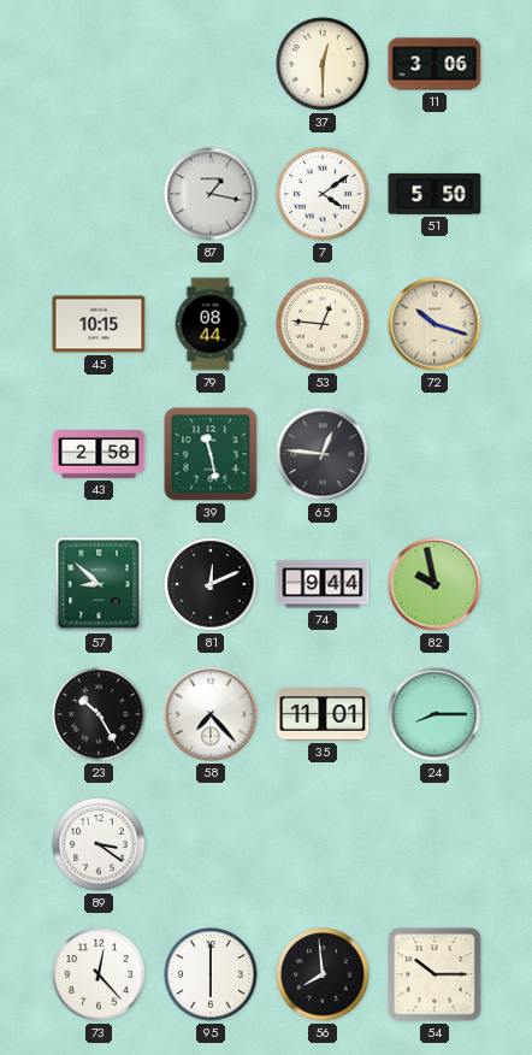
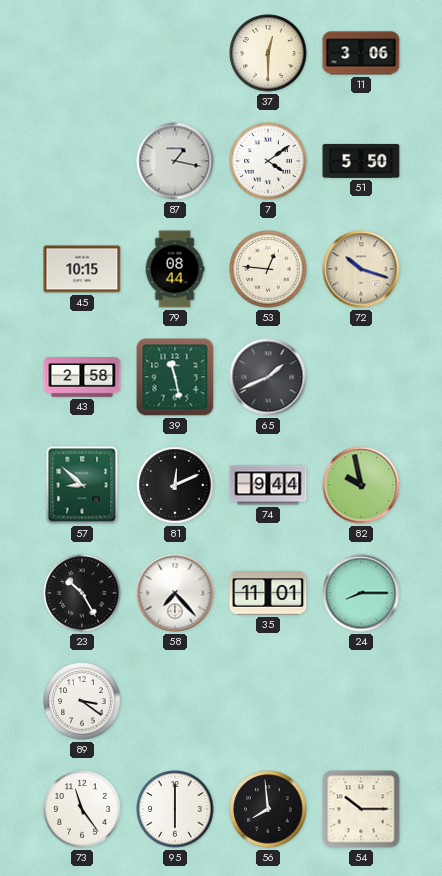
65: 12:46 -> 1:41
73: 12:23 -> 11:24
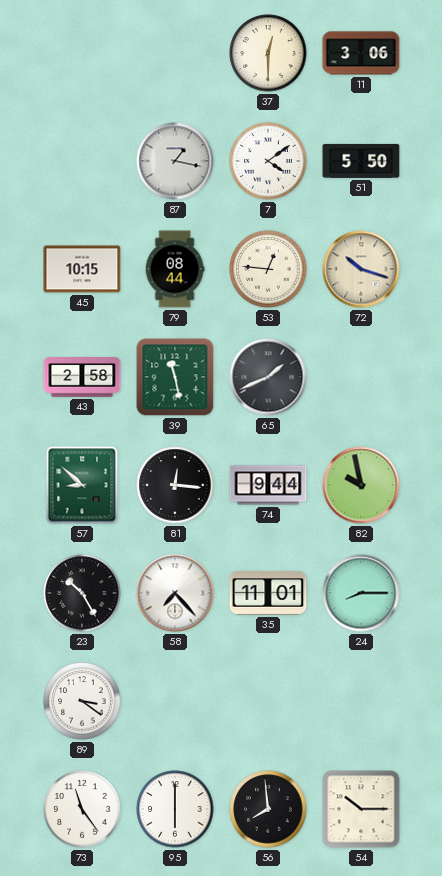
81: 12:11 -> 12:16
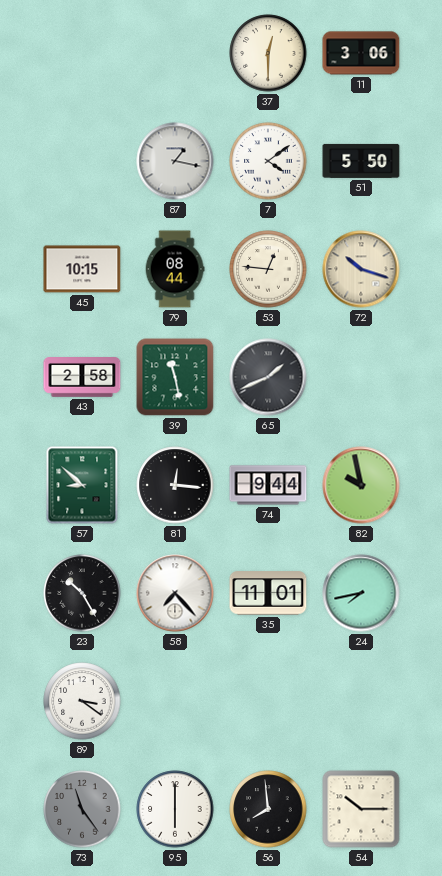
24: 8:15 -> 7:43
73 dial: white -> grey
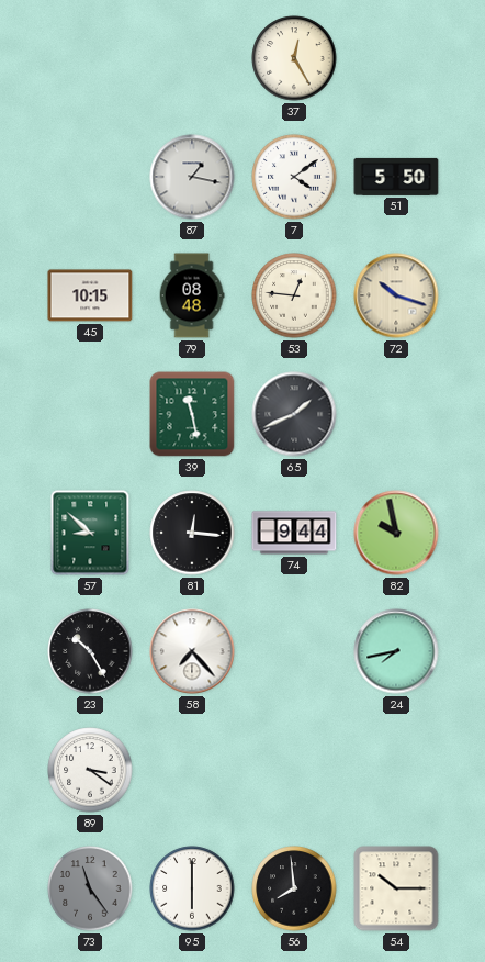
37: 12:30 -> 12:25
11: 3:06 -> none
79: 08:44 -> 08:48
43: 2:58 -> none
35: 11:01 -> none
